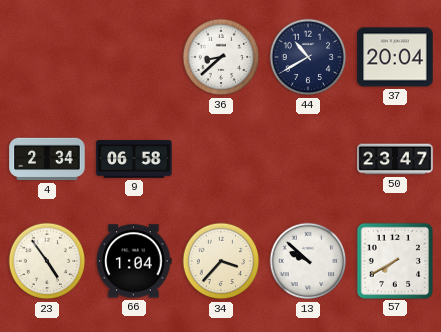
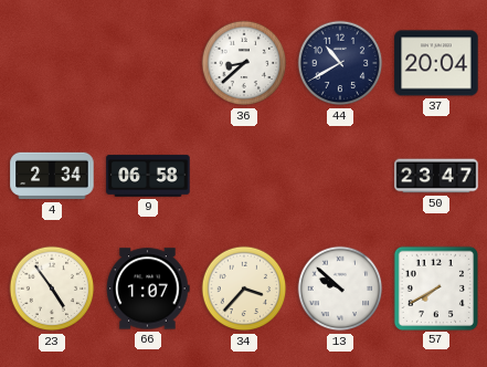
66: 1:04 -> 1:07
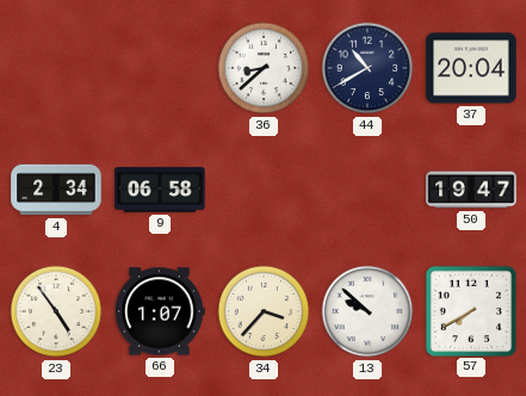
50: 23:47 -> 19:47
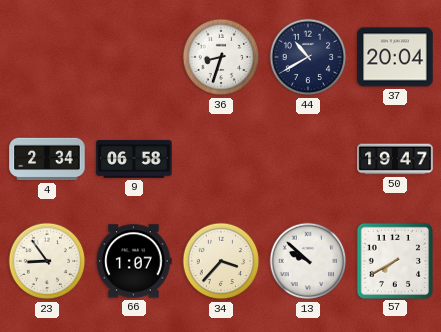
36: 8:38 -> 8:33
23: 4:54 -> 8:54
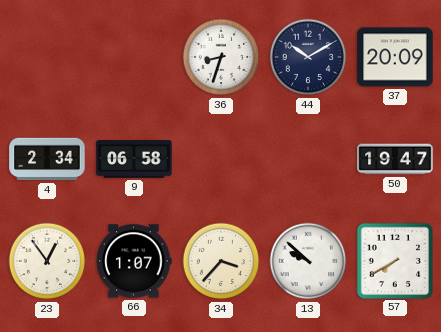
44: 10:40 -> 10:10
37: 20:04 -> 20:09
23: 8:54 -> 12:54
